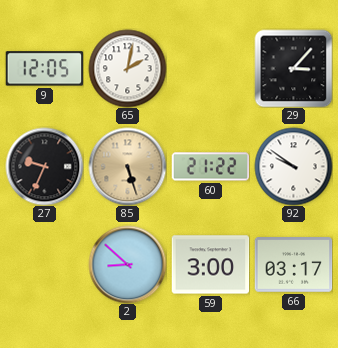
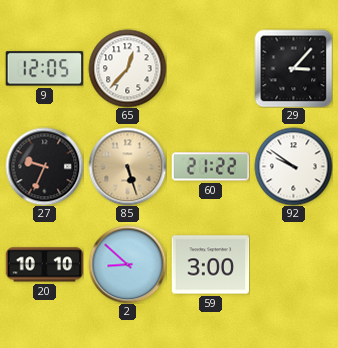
65: 2:02 -> 12:37
20: none -> 10:10
66: 03:17 -> none
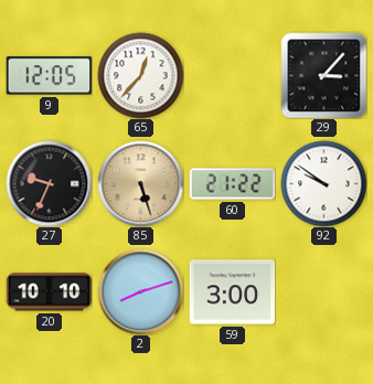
2: 8:52 -> 8:12
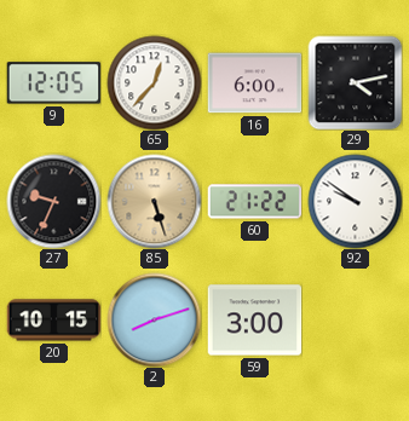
16: none -> 6:00
29: 3:07 -> 4:13
20: 10:10 -> 10:15
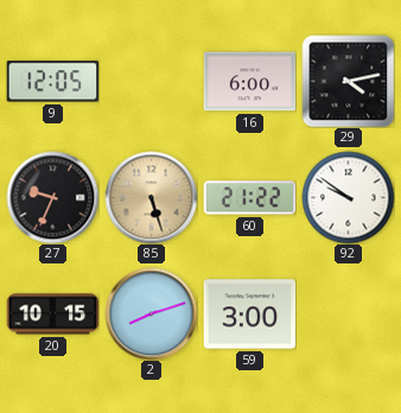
65: 12:37 -> none
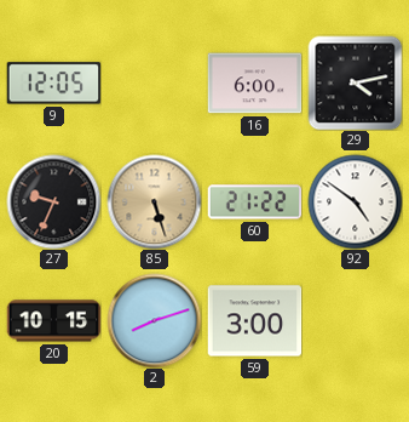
92: 9:51 -> 4:51
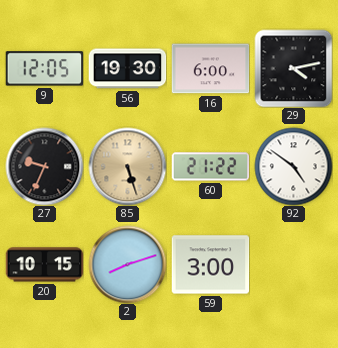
56: none -> 19:30
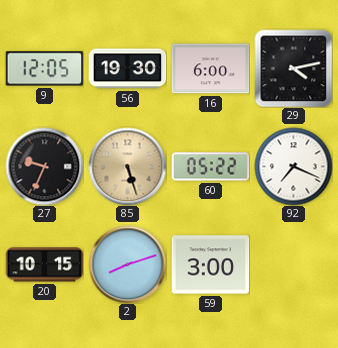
60: 21:22 -> 05:22
92: 4:51 -> 7:19
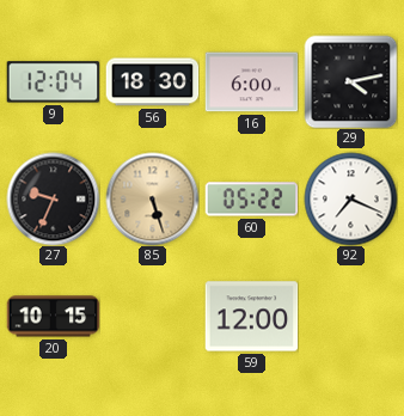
9: 12:05 -> 12:04
56: 19:30 -> 18:30
2: 8:12 -> none
59: 3:00 -> 12:00
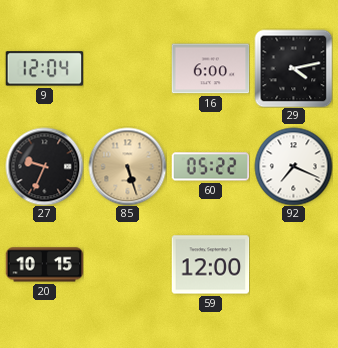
56: 18:30 -> none
